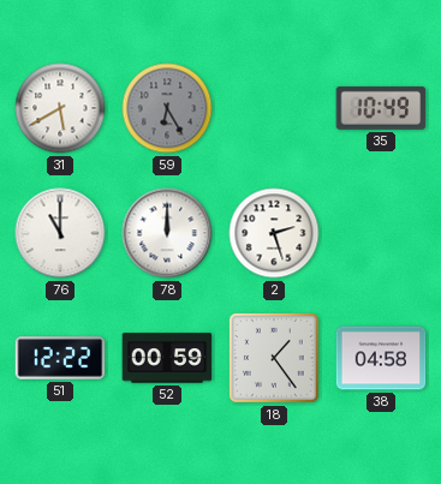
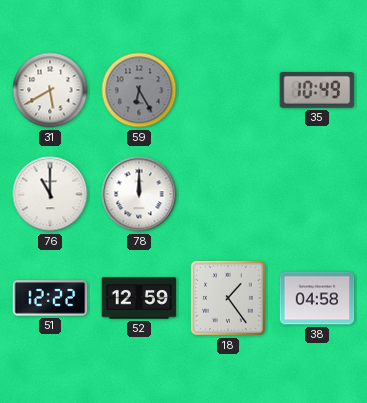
2: 2:27 -> none
52: 00:59 -> 12:59
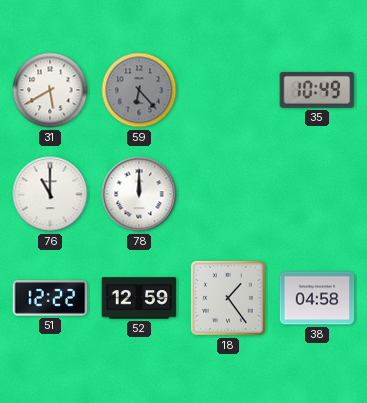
59: 6:25 -> 6:23
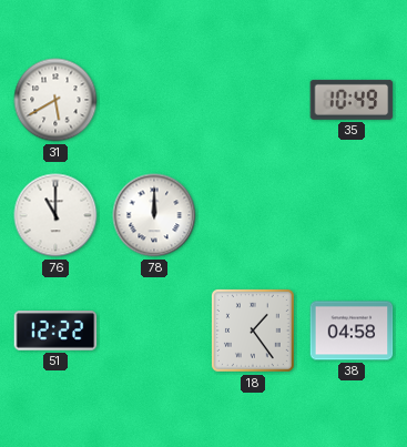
59: 6:23 -> none
52: 12:59 -> none
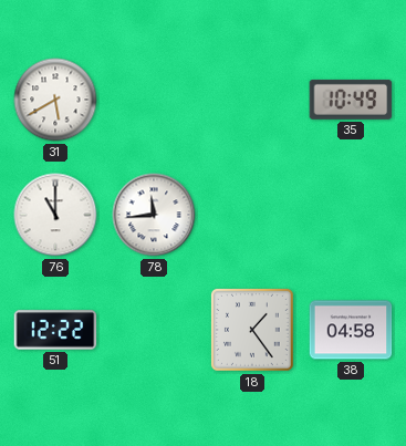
78: 12:00 -> 11:44
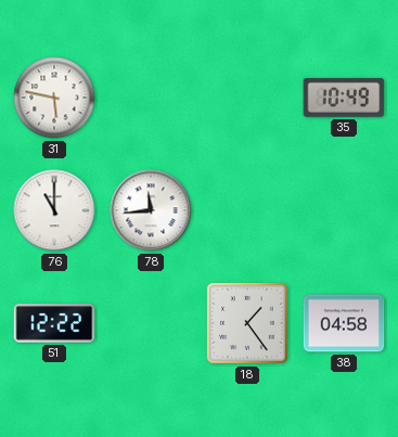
31: 5:40 -> 5:47
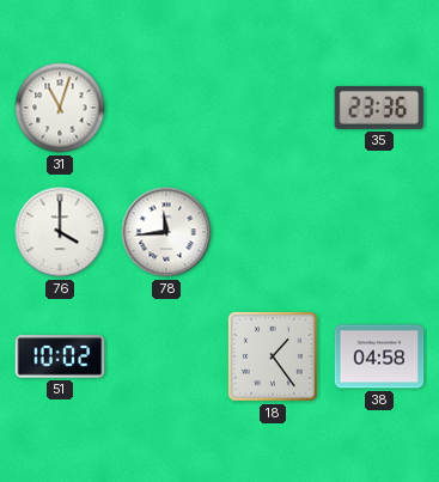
31: 5:47 -> 11:03
35: 10:49 -> 23:36
76: 11:00 -> 4:00
51: 12:22 -> 10:02
